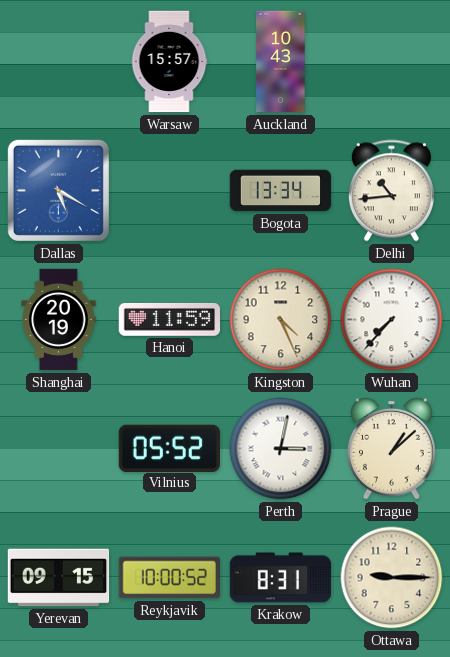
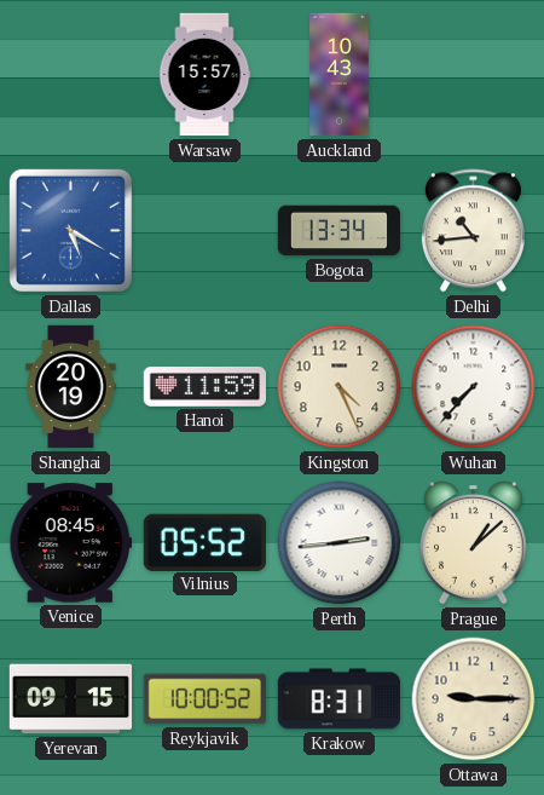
Venice: none -> 08:45
Perth: 3:02 -> 2:44
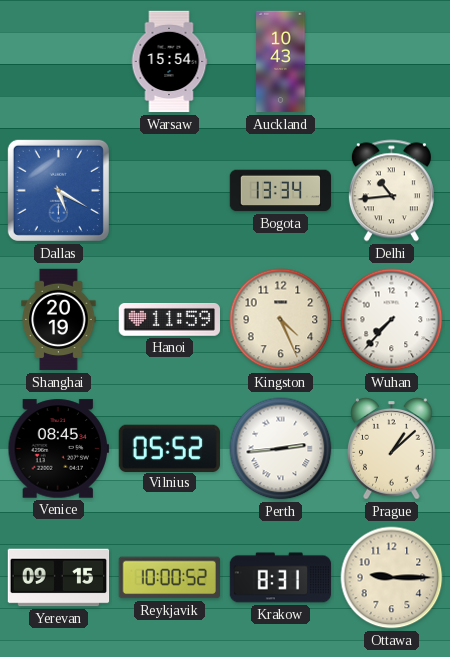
Warsaw: 15:57 -> 15:54
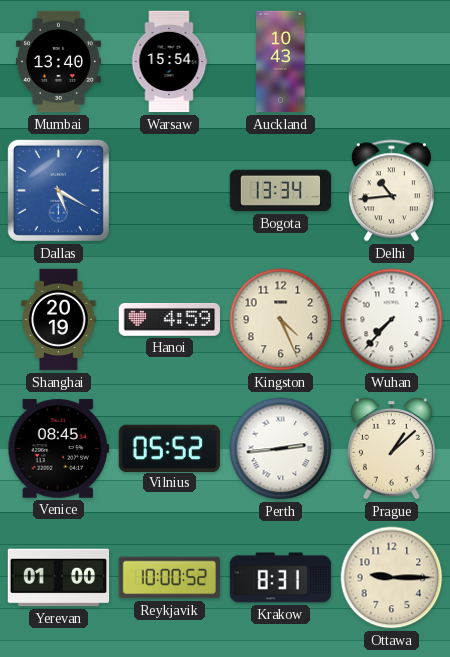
Mumbai: none -> 13:40
Hanoi: 11:59 -> 4:59
Yerevan: 09:15 -> 01:00
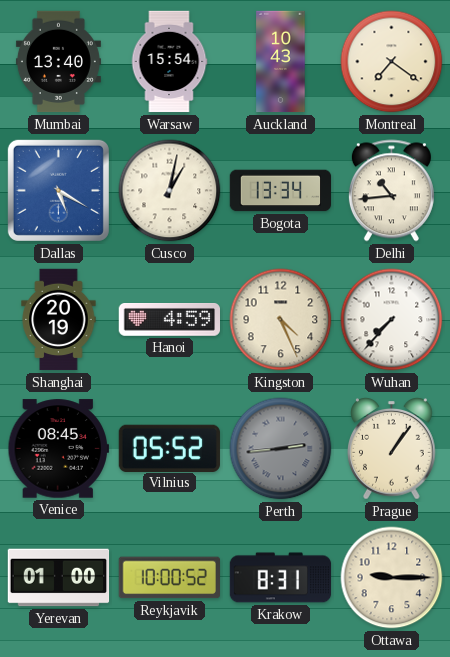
Montreal: none -> 7:21
Cusco: none -> 1:02
Perth dial: white -> grey
Prague: 1:08 -> 1:06
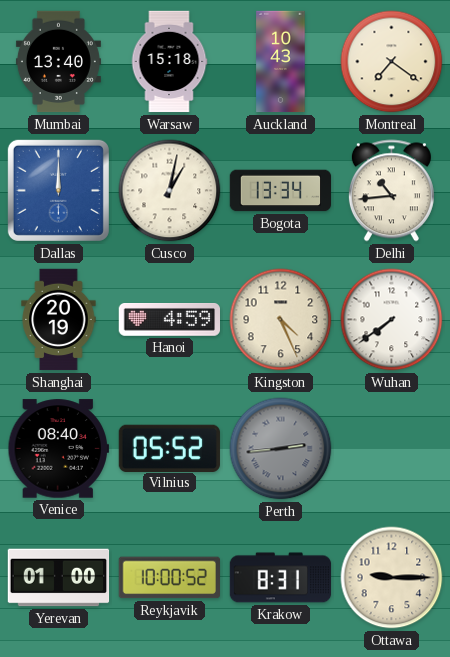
Warsaw: 15:54 -> 15:18
Dallas: 5:20 -> 12:00
Wuhan: 7:37 -> 7:39
Venice: 08:45 -> 08:40
Prague: 1:06 -> none
